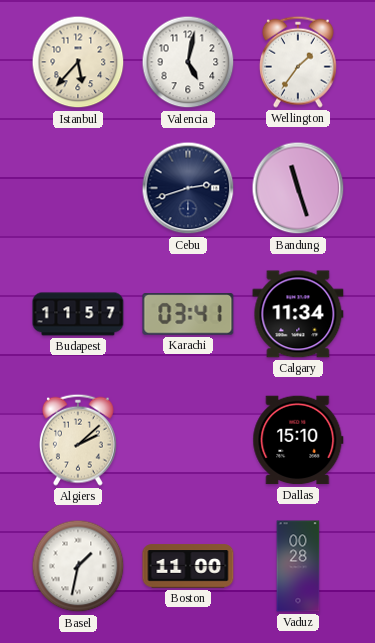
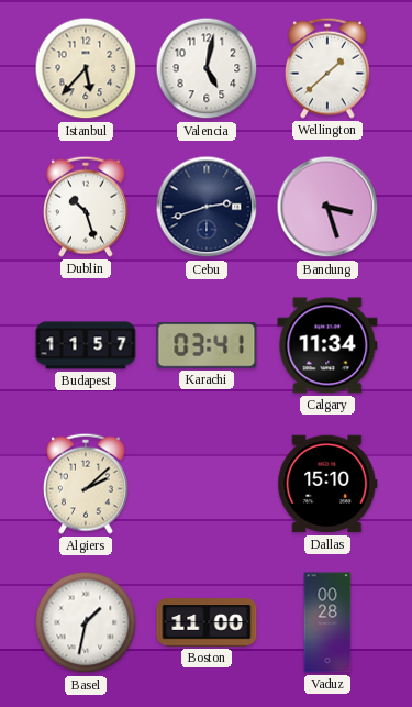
Wellington: 1:36 -> 1:38
Dublin: none -> 10:27
Bandung: 11:27 -> 3:27
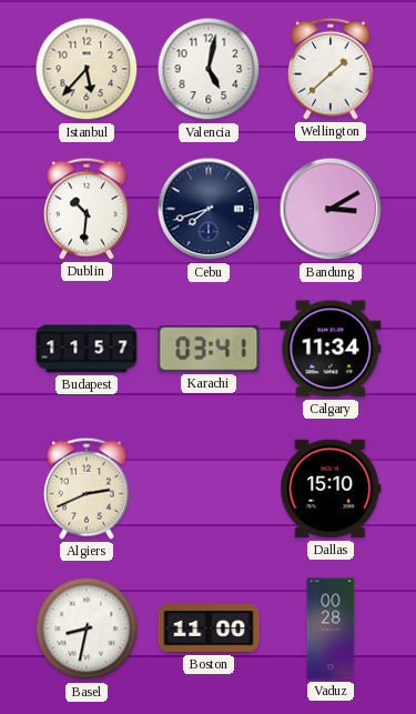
Dublin: 10:27 -> 10:31
Cebu: 2:42 -> 7:42
Bandung: 3:27 -> 3:10
Algiers: 2:08 -> 2:41
Basel: 1:32 -> 8:32
